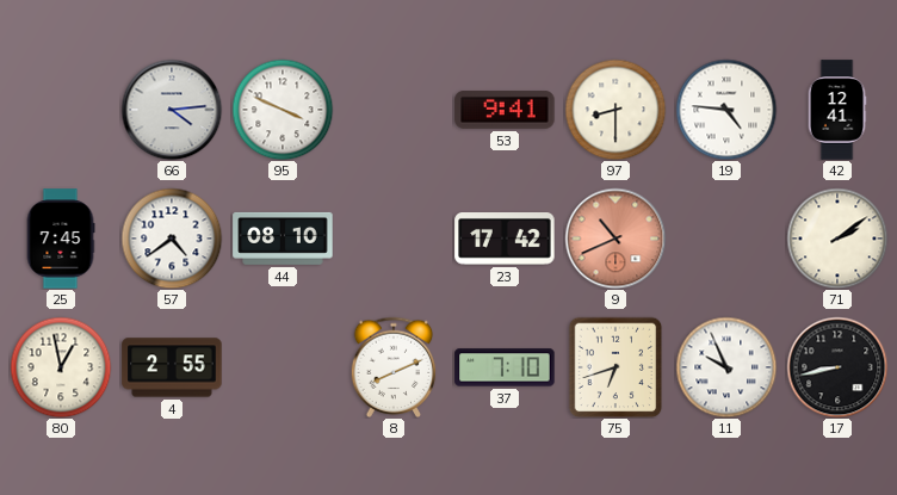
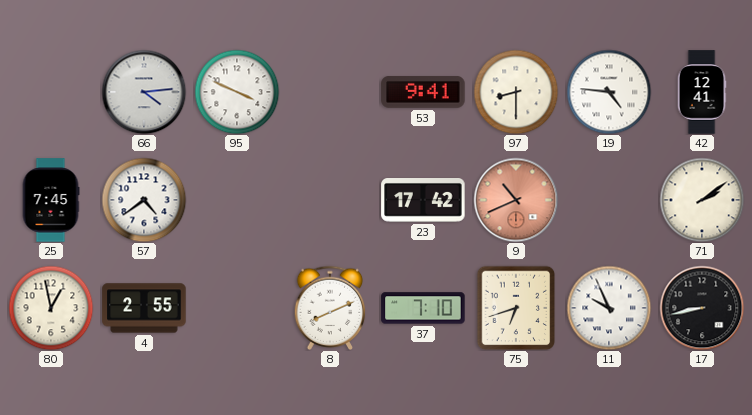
44: 08:10 -> none
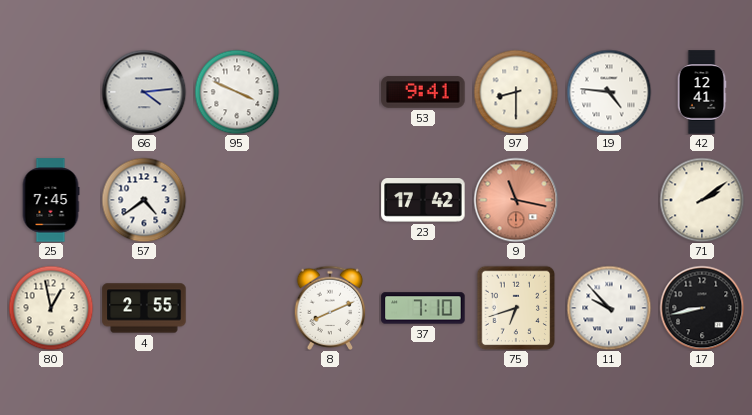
9: 10:41 -> 11:17
11: 9:56 -> 9:53
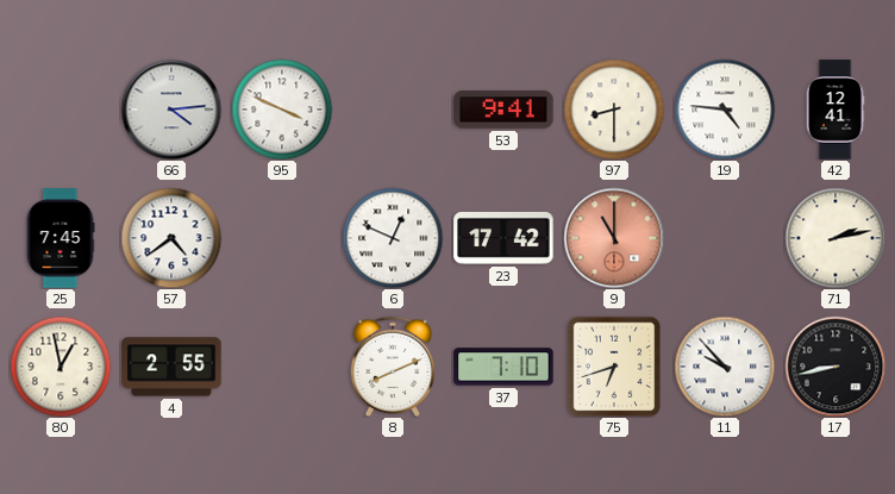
6: none -> 12:49
9: 11:17 -> 11:00
71: 2:09 -> 2:13
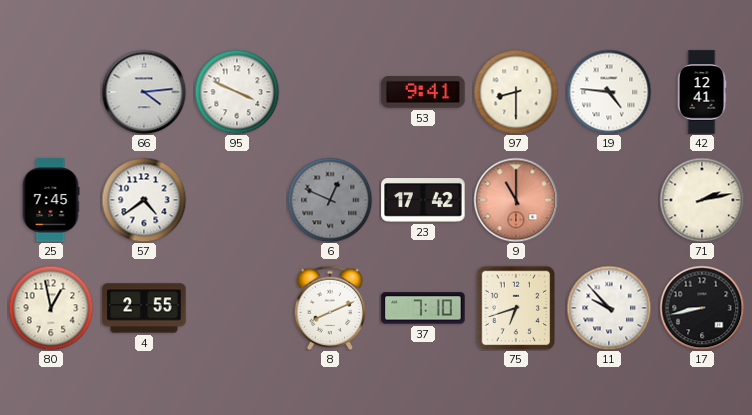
6 dial: white -> grey
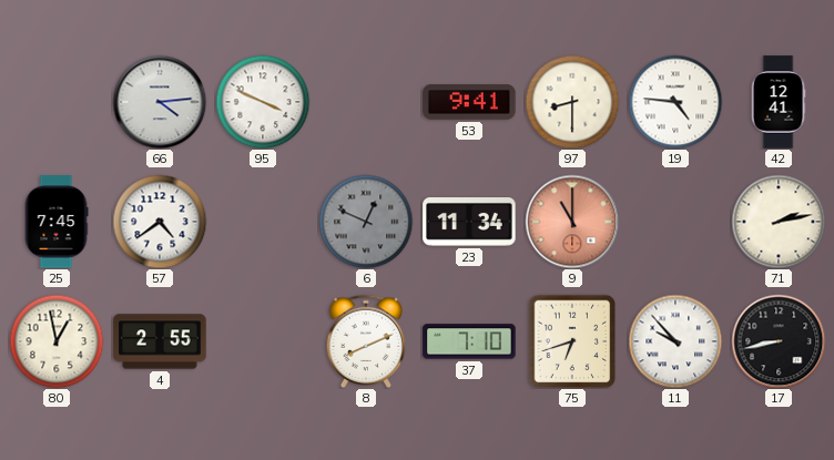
23: 17:42 -> 11:34
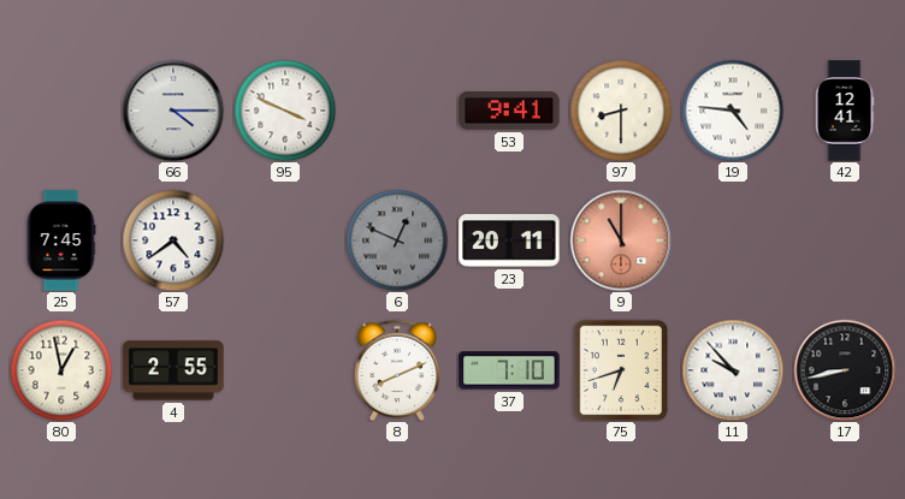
66: 4:14 -> 4:15
23: 11:34 -> 20:11
71: 2:13 -> none
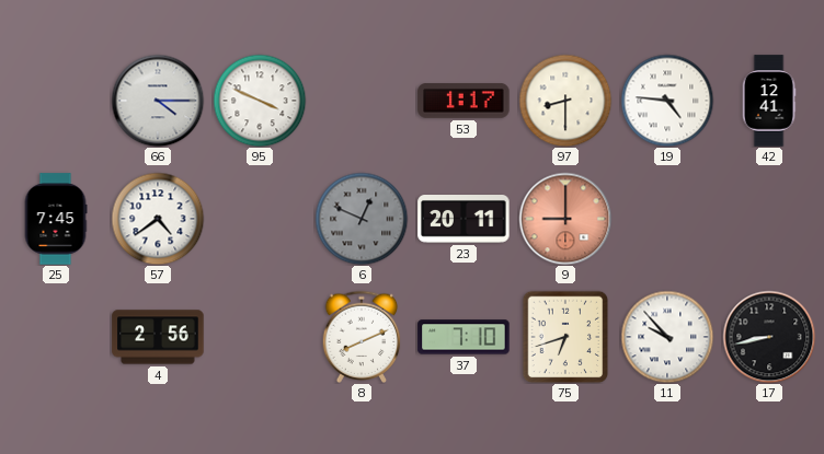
53: 9:41 -> 1:17
9: 11:00 -> 9:00
80: 12:58 -> none
4: 2:55 -> 2:56
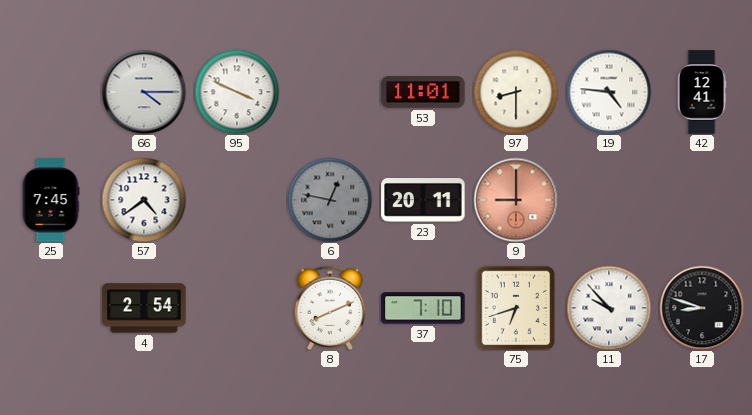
53: 1:17 -> 11:01
6: 12:49 -> 12:47
4: 2:56 -> 2:54
17: 8:43 -> 8:48
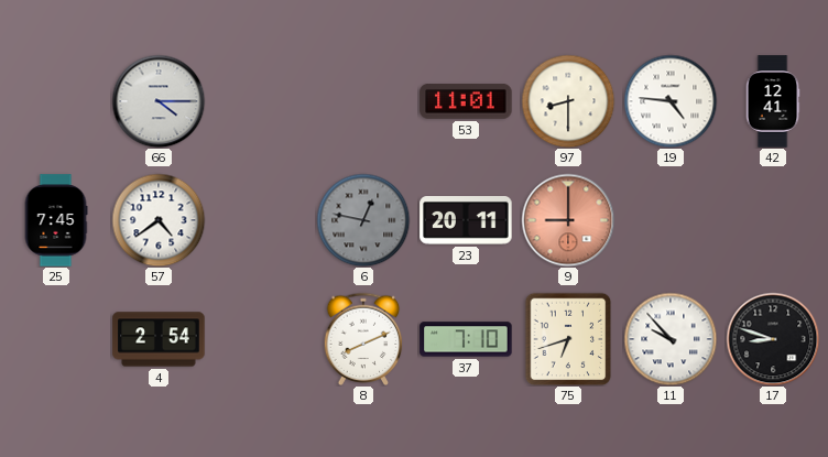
95: 3:49 -> none
